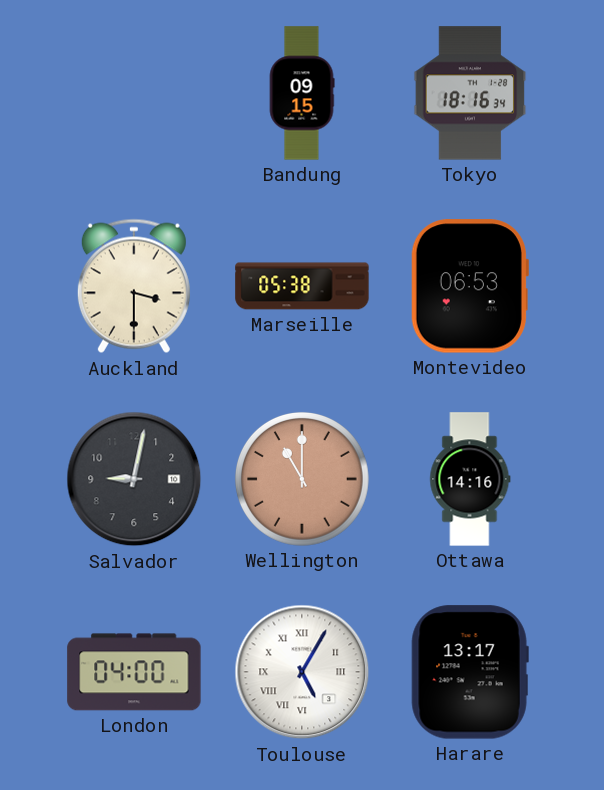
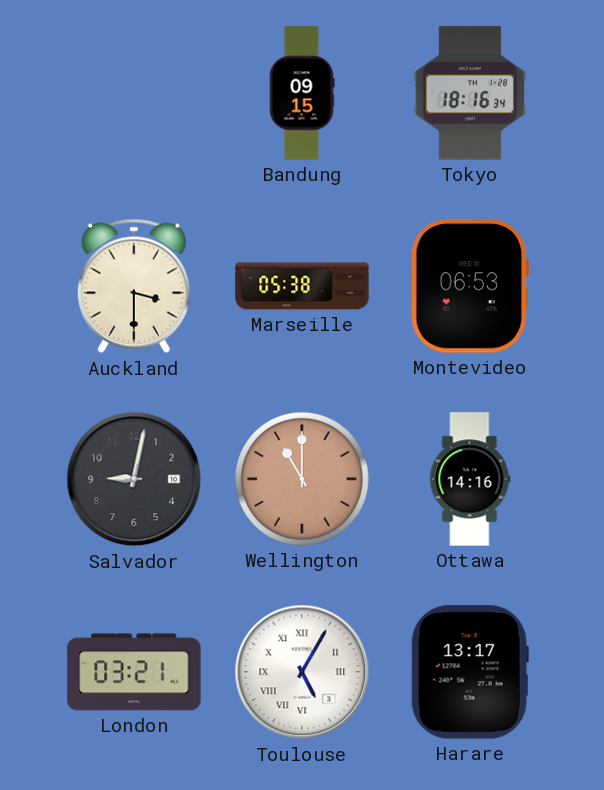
London: 04:00 -> 03:21
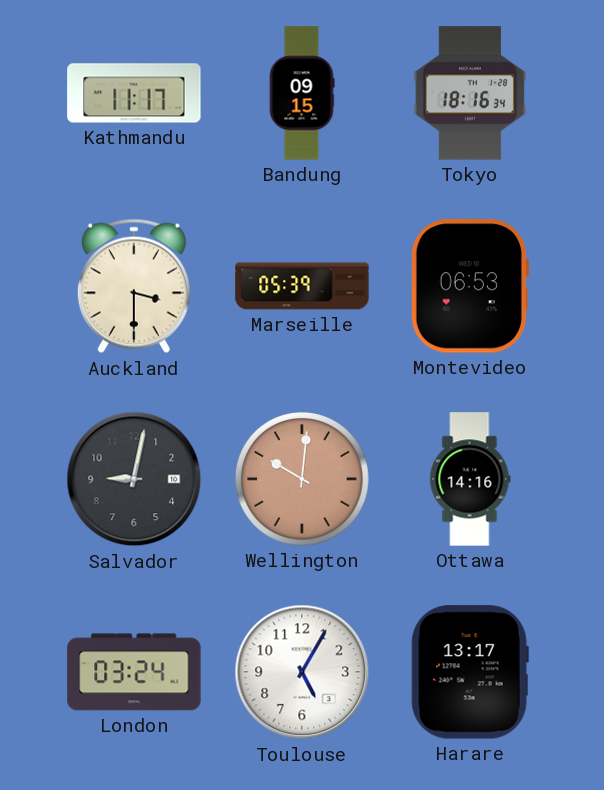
Kathmandu: none -> 11:17
Marseille: 05:38 -> 05:39
Wellington: 11:00 -> 10:01
London: 03:21 -> 03:24
Toulouse numerals: Roman -> Arabic
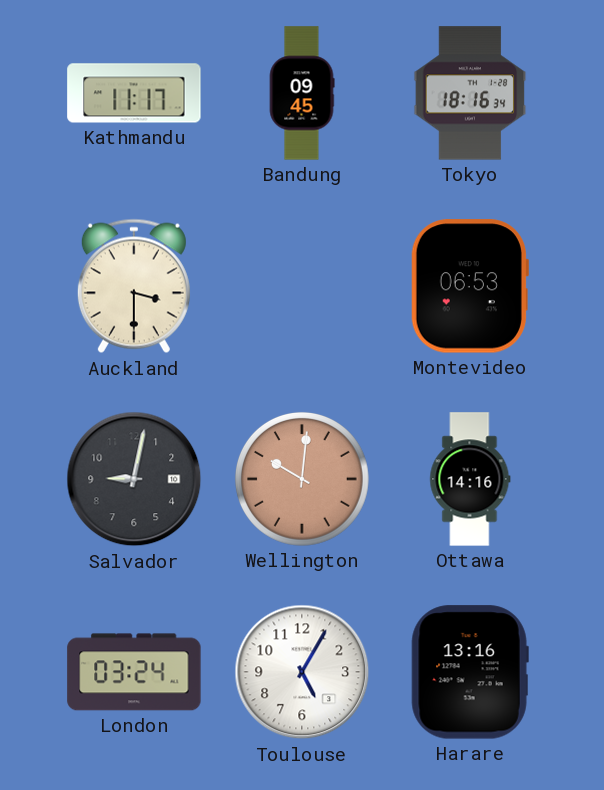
Bandung: 09:15 -> 09:45
Marseille: 05:39 -> none
Harare: 13:17 -> 13:16
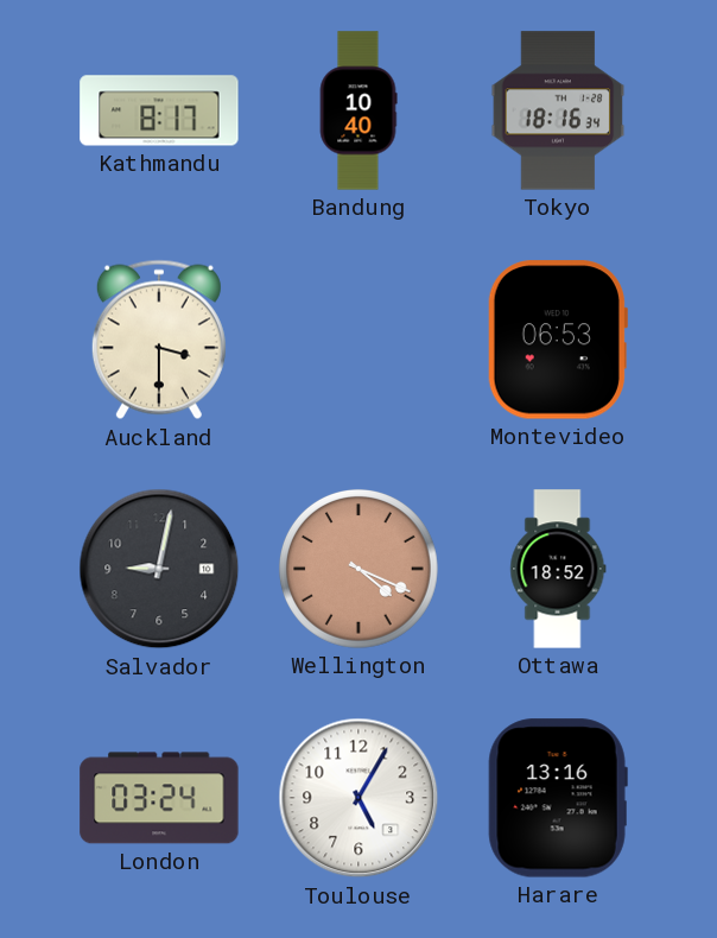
Kathmandu: 11:17 -> 8:17
Bandung: 09:45 -> 10:40
Wellington: 10:01 -> 4:19
Ottawa: 14:16 -> 18:52
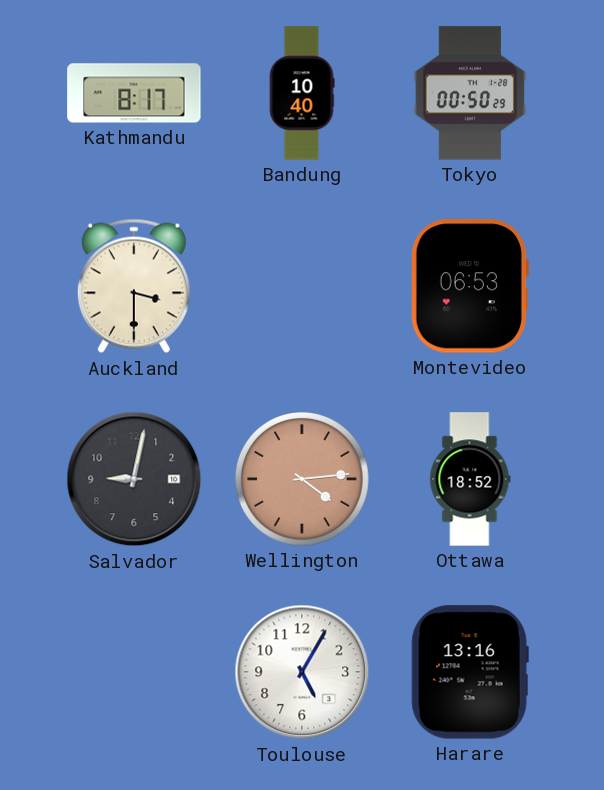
Tokyo: 18:16 -> 00:50
Wellington: 4:19 -> 4:14
London: 03:24 -> none
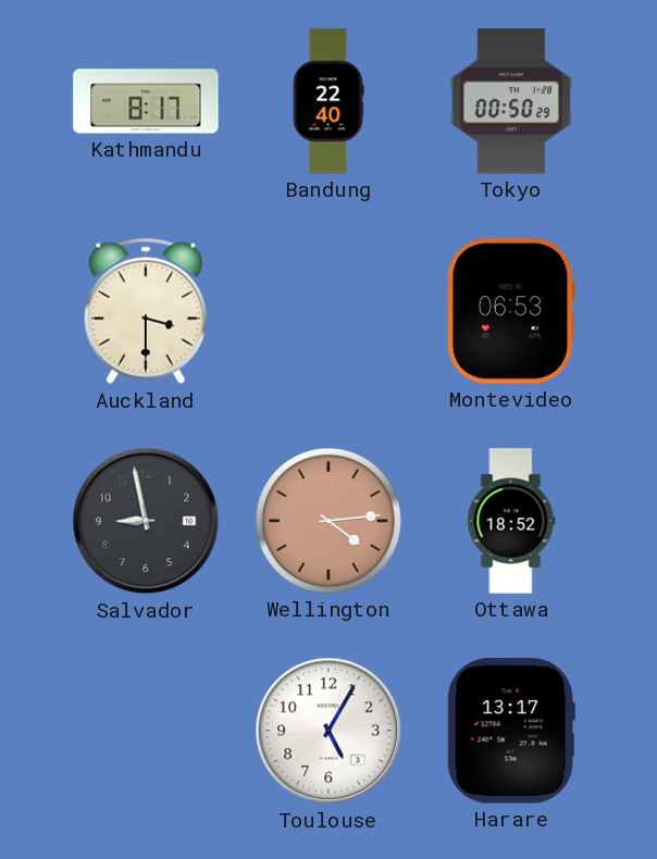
Bandung: 10:40 -> 22:40
Salvador: 9:02 -> 8:58
Harare: 13:16 -> 13:17
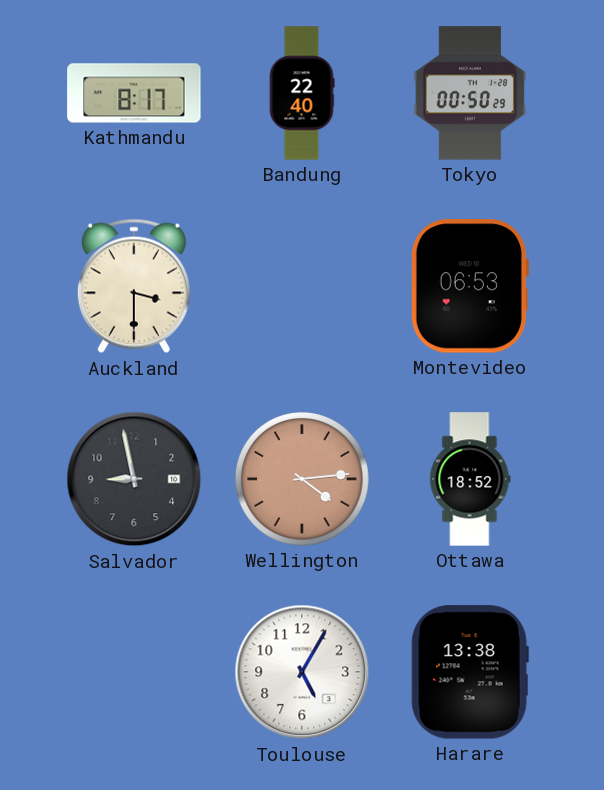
Harare: 13:17 -> 13:38
